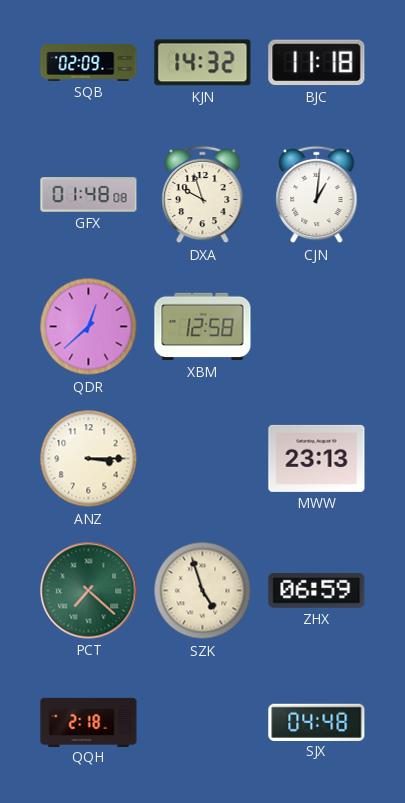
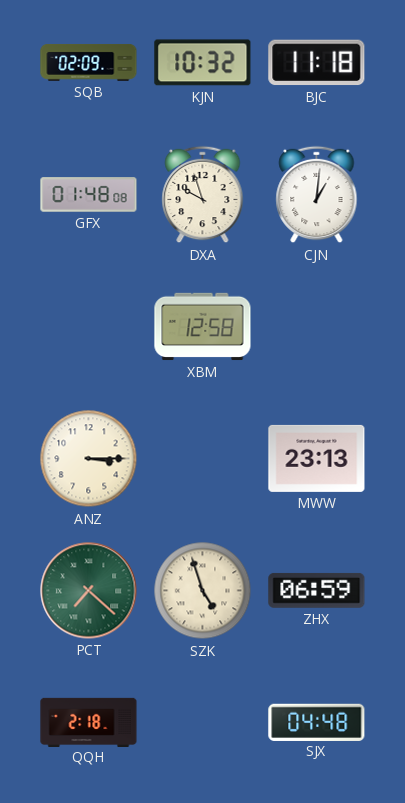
KJN: 14:32 -> 10:32
QDR: 12:38 -> none
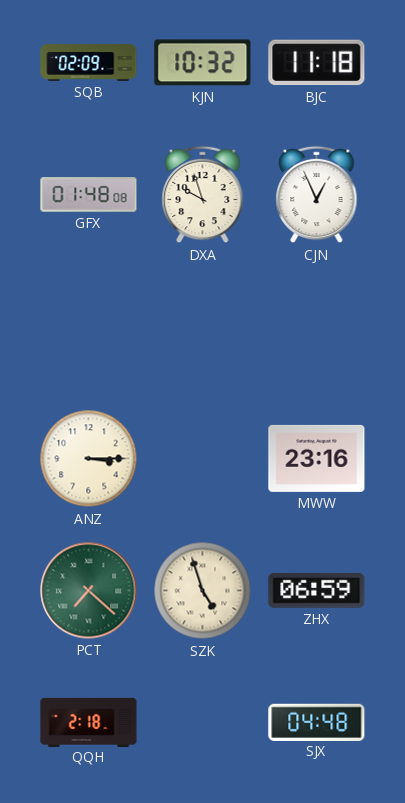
CJN: 1:01 -> 12:56
XBM: 12:58 -> none
MWW: 23:13 -> 23:16
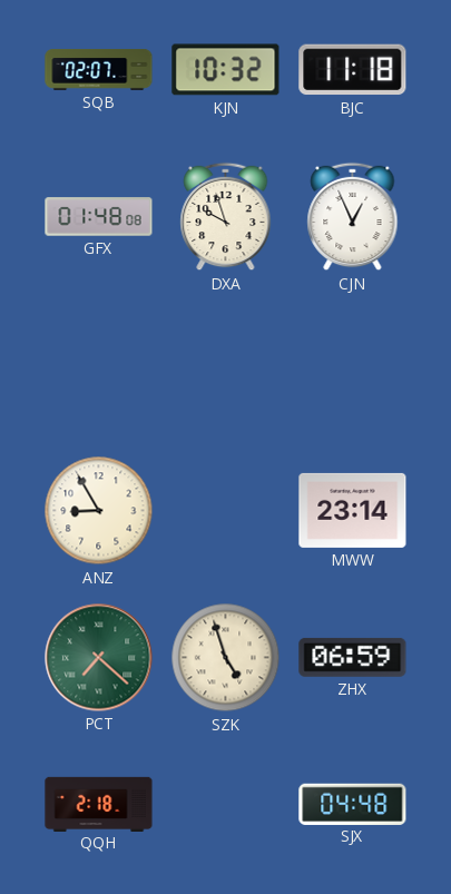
SQB: 02:09 -> 02:07
ANZ: 3:15 -> 8:55
MWW: 23:16 -> 23:14
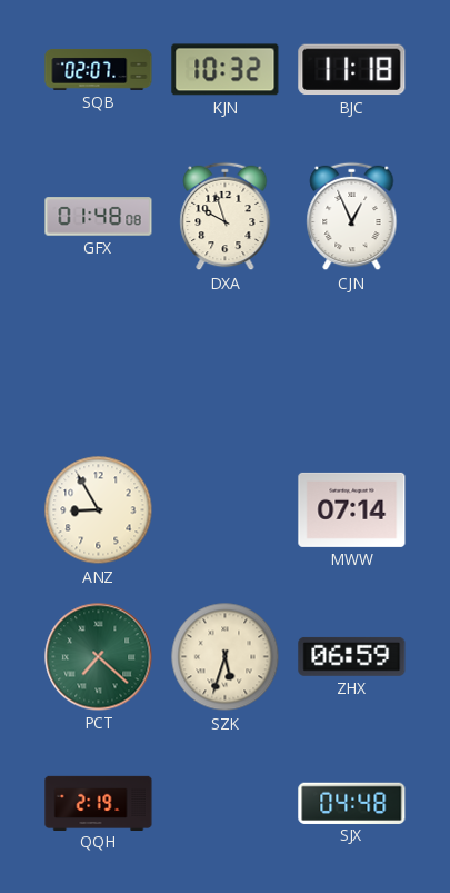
MWW: 23:14 -> 07:14
SZK: 4:57 -> 5:33
QQH: 2:18 -> 2:19
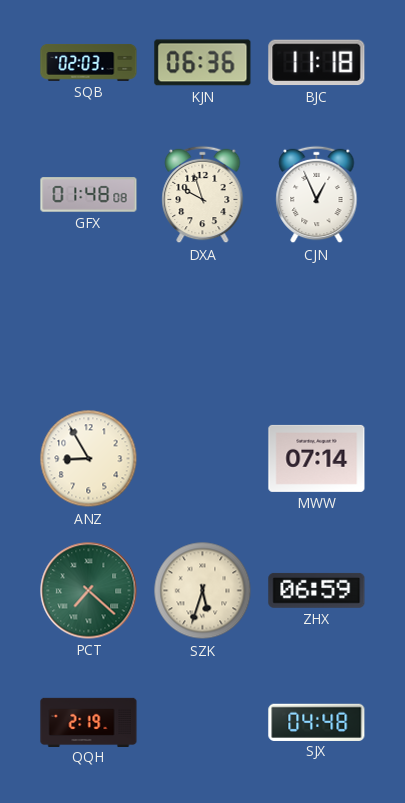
SQB: 02:07 -> 02:03
KJN: 10:32 -> 06:36
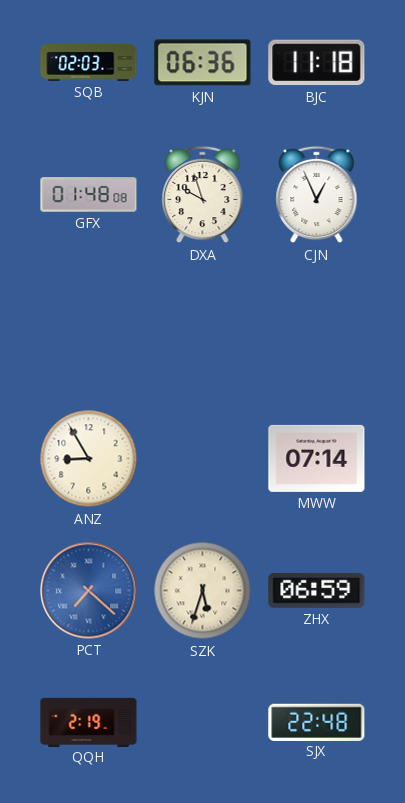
PCT dial: green -> blue
SJX: 04:48 -> 22:48
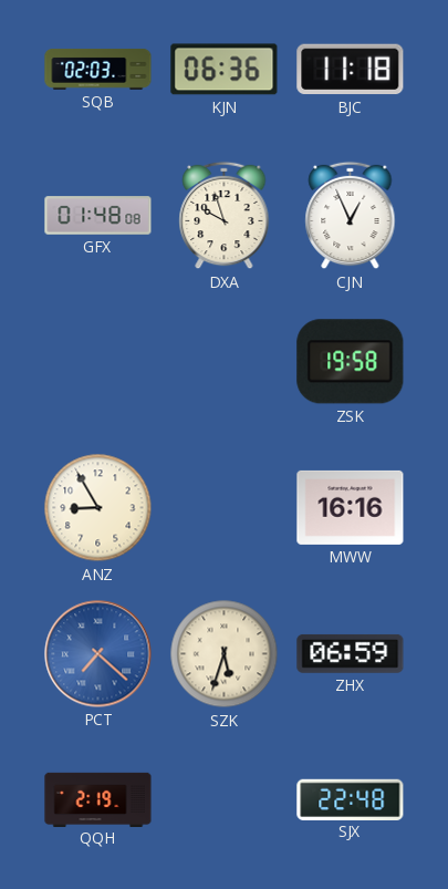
ZSK: none -> 19:58
MWW: 07:14 -> 16:16
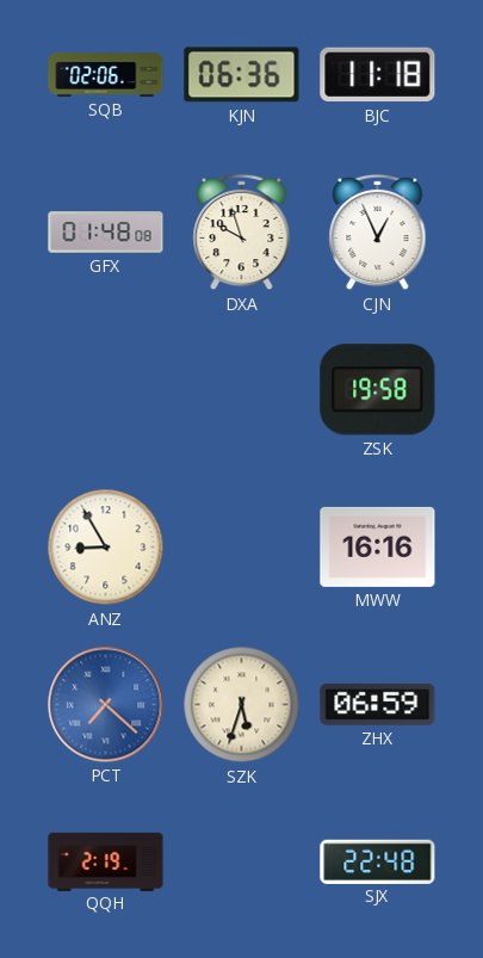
SQB: 02:03 -> 02:06
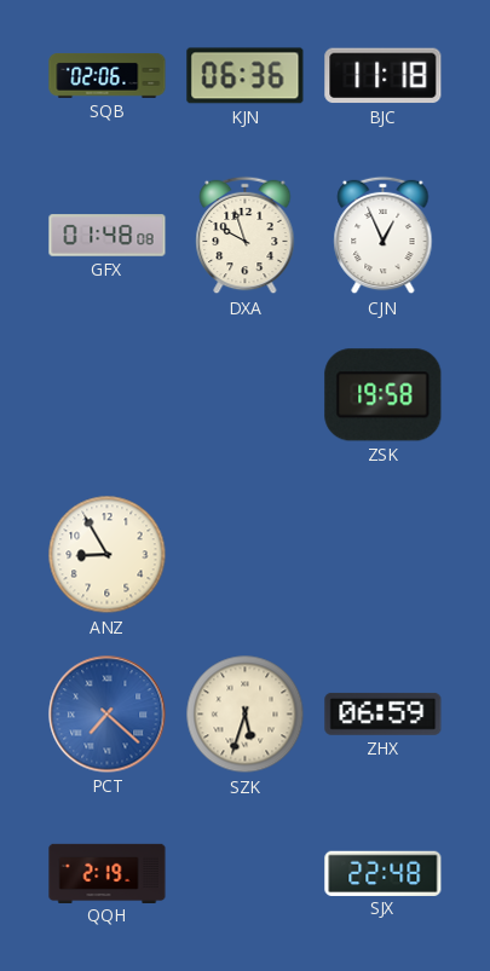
MWW: 16:16 -> none
